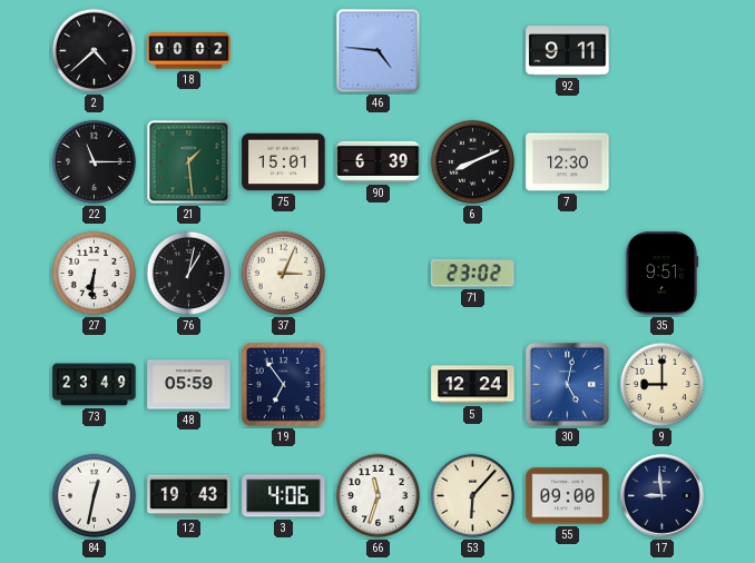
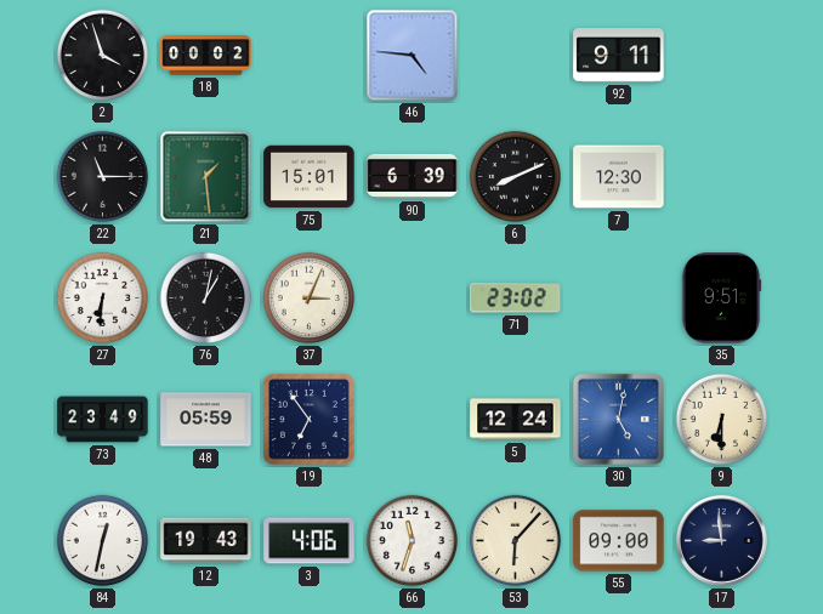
2: 4:38 -> 3:57
9: 9:00 -> 6:30
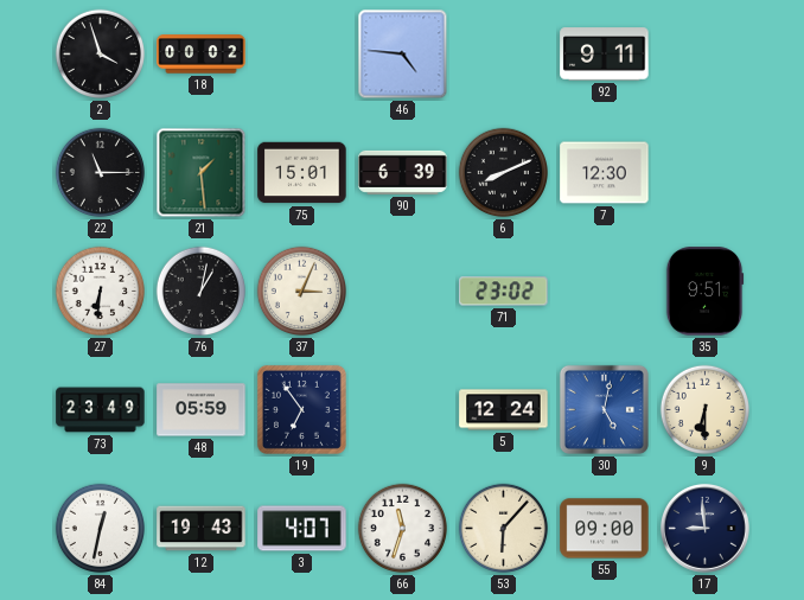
3: 4:06 -> 4:07
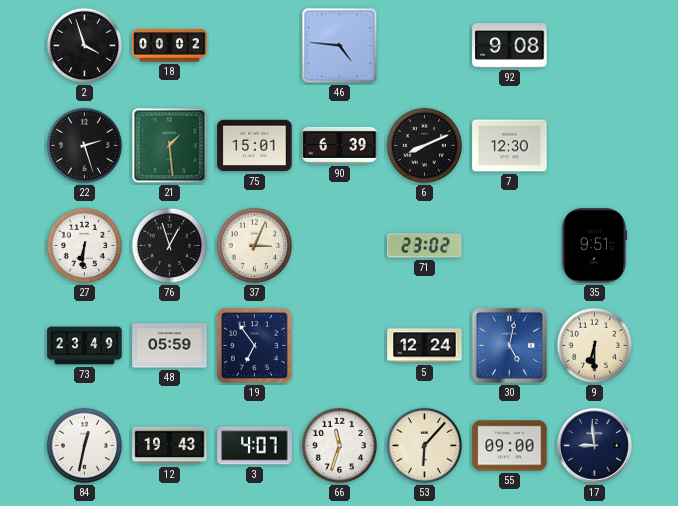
92: 9:11 -> 9:08
22: 11:15 -> 2:27
76: 1:02 -> 12:57
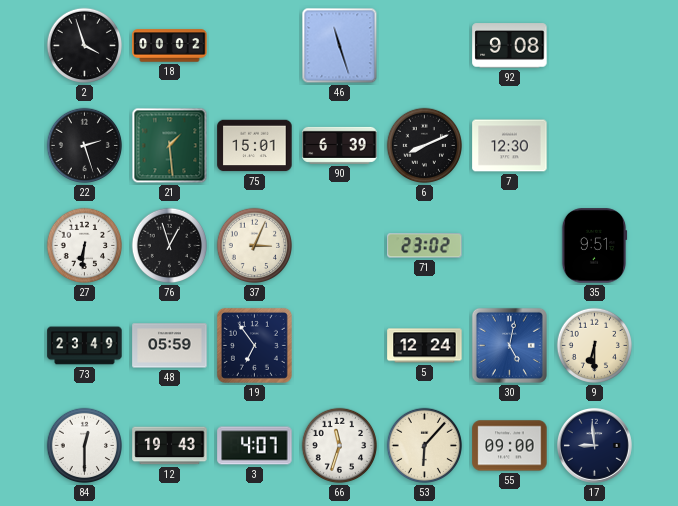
46: 4:46 -> 11:27
84: 12:32 -> 12:30
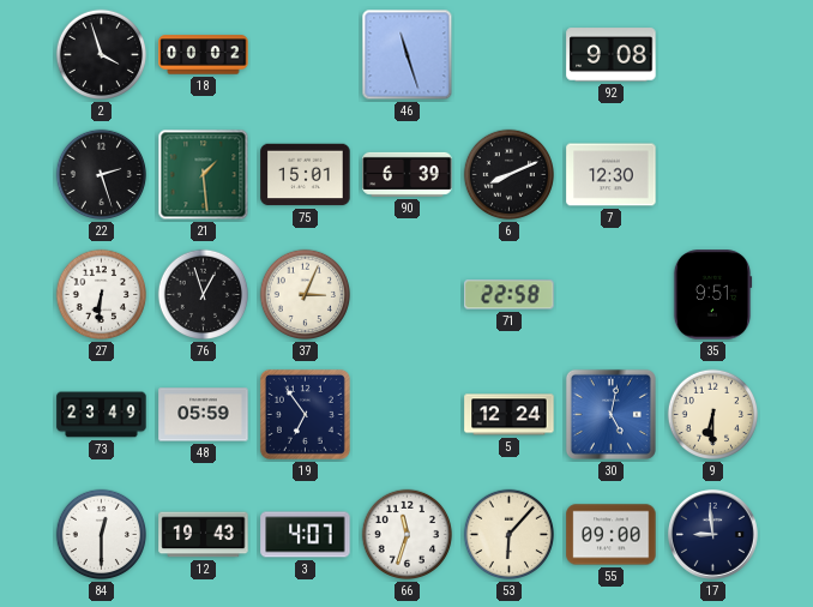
71: 23:02 -> 22:58
